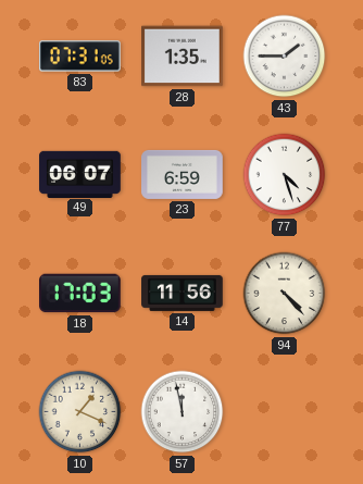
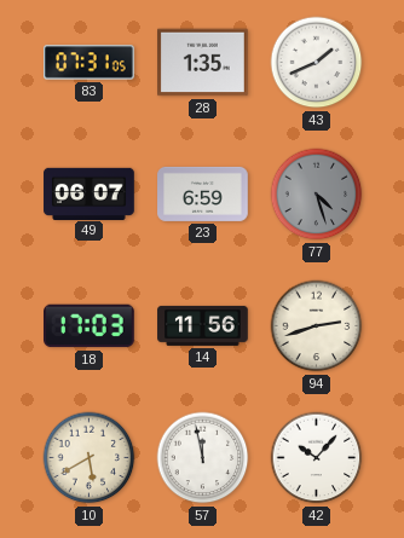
43: 1:45 -> 1:41
77 dial: white -> grey
94: 4:23 -> 2:42
10: 1:19 -> 5:40
42: none -> 10:07
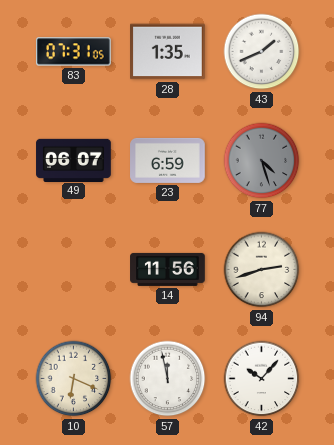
18: 17:03 -> none
10: 5:40 -> 6:19
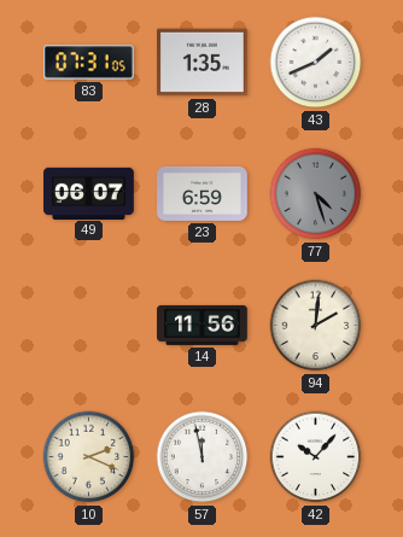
94: 2:42 -> 2:01
10: 6:19 -> 2:19
